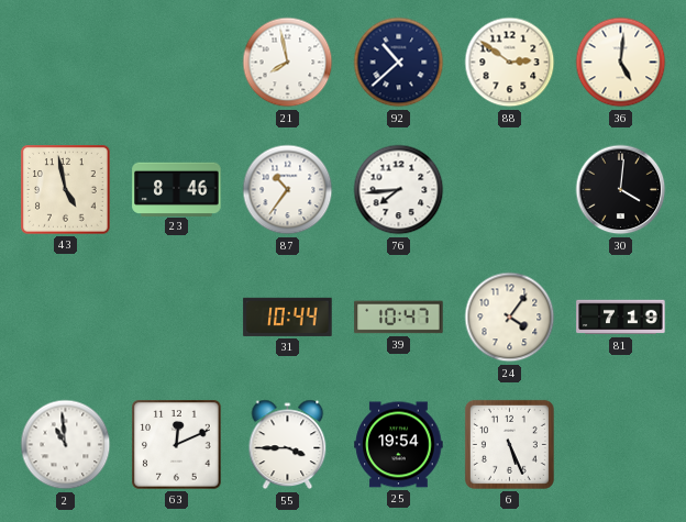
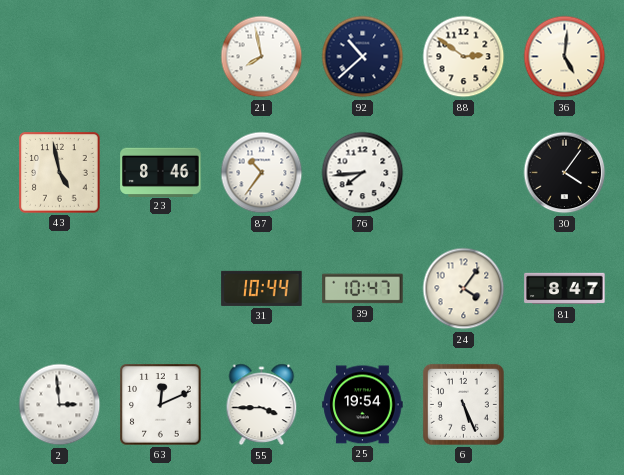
30: 4:01 -> 4:06
81: 7:19 -> 8:47
2: 10:59 -> 2:59
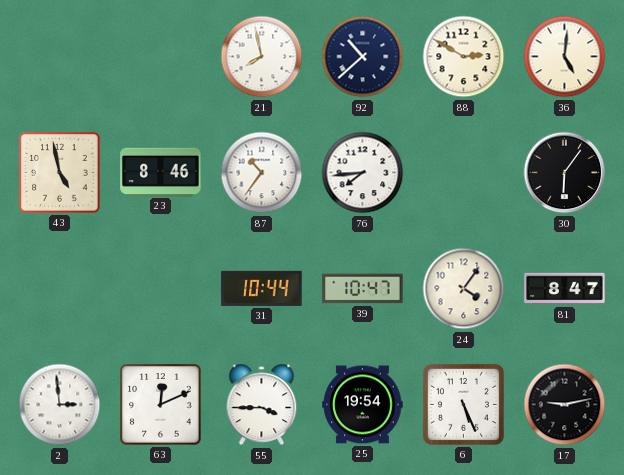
88: 2:51 -> 2:50
30: 4:06 -> 6:06
17: none -> 9:13
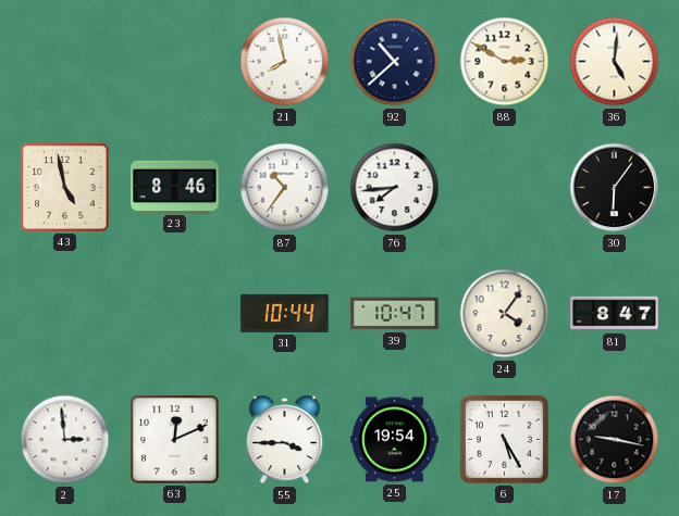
6: 5:26 -> 5:25
17: 9:13 -> 9:17
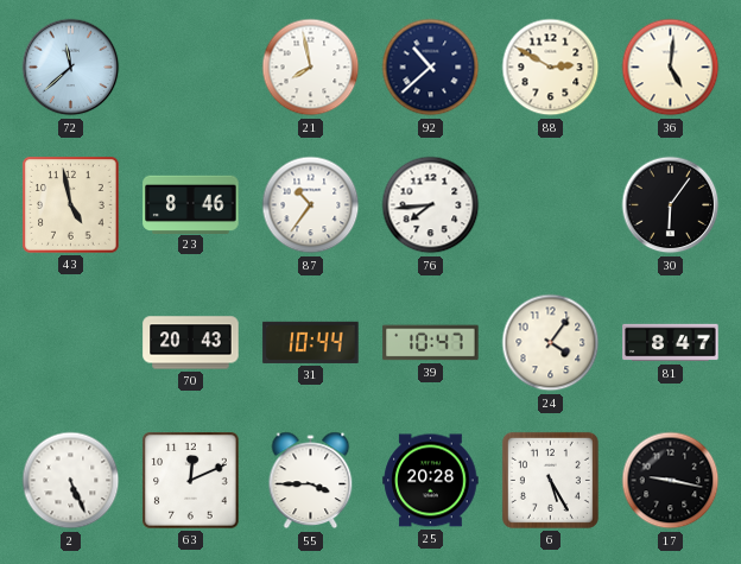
72: none -> 11:38
70: none -> 20:43
2: 2:59 -> 5:26
25: 19:54 -> 20:28
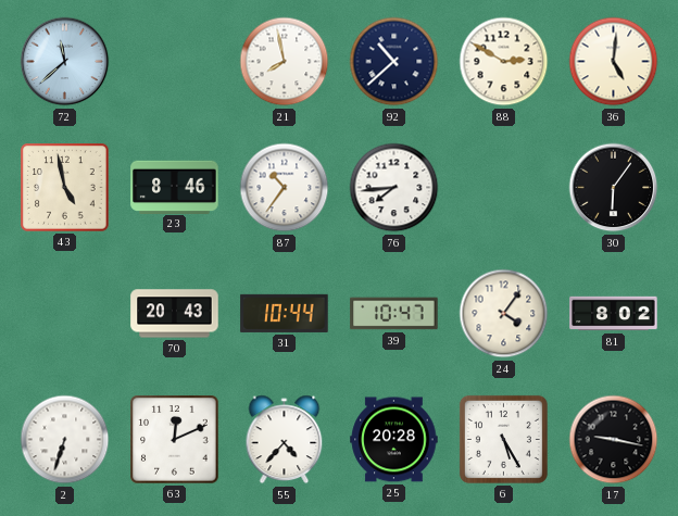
81: 8:47 -> 8:02
2: 5:26 -> 6:33
55: 3:45 -> 4:37
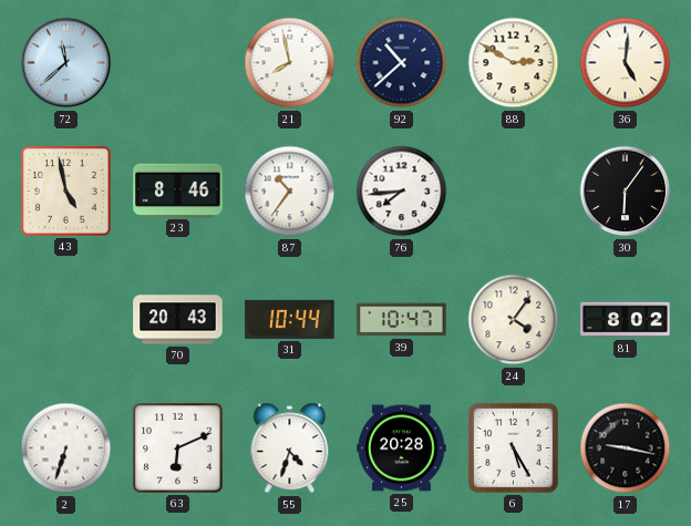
63: 12:11 -> 6:11
55: 4:37 -> 4:33
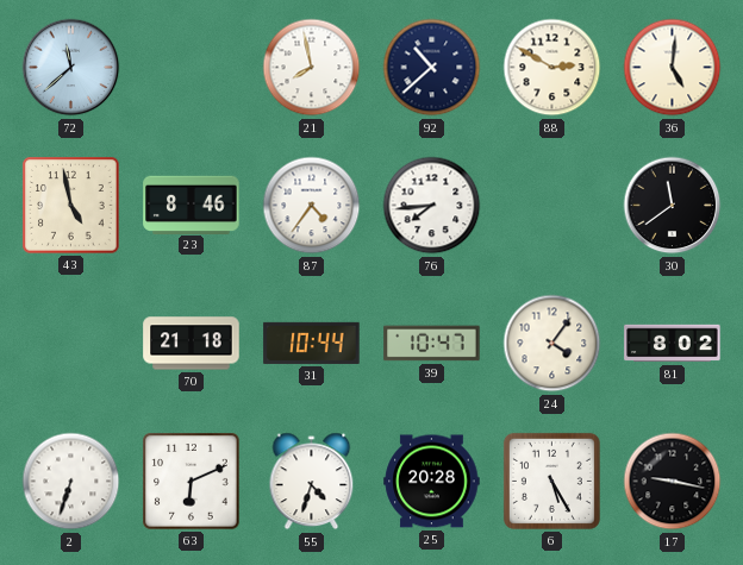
87: 10:36 -> 4:36
30: 6:06 -> 11:39
70: 20:43 -> 21:18
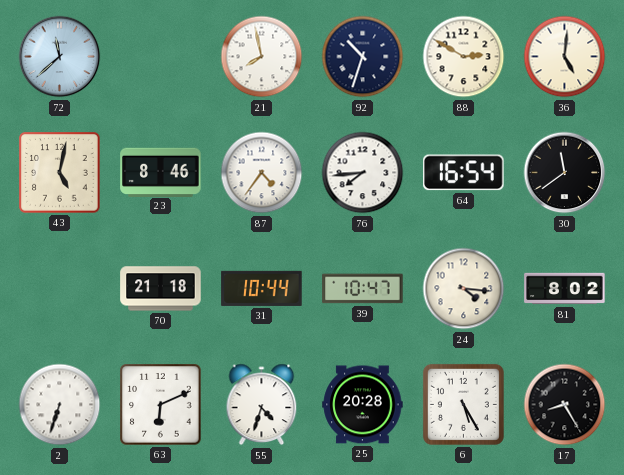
92: 10:38 -> 10:33
43: 4:58 -> 5:02
64: none -> 16:54
24: 4:06 -> 4:16
17: 9:17 -> 8:25
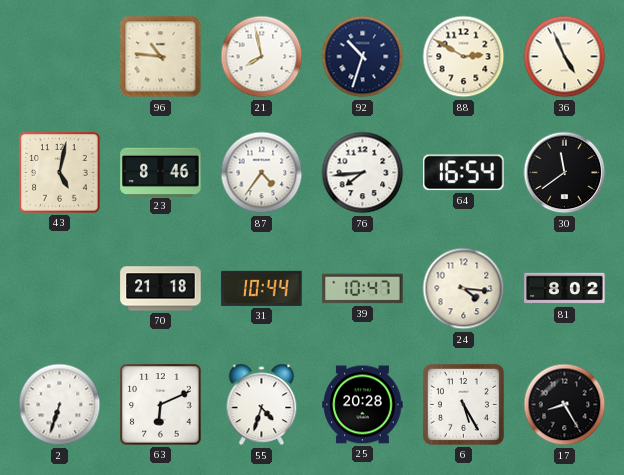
72: 11:38 -> none
96: none -> 10:46
36: 5:01 -> 4:56
